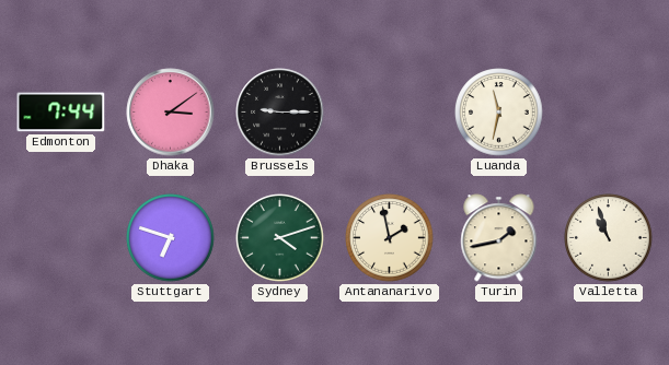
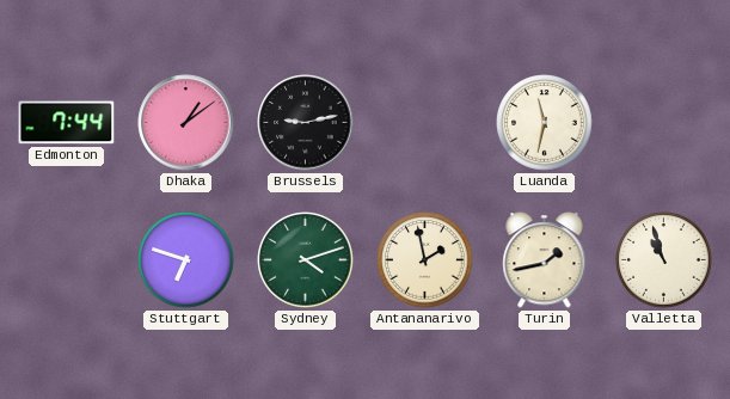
Dhaka: 3:09 -> 1:09
Brussels: 9:15 -> 9:13
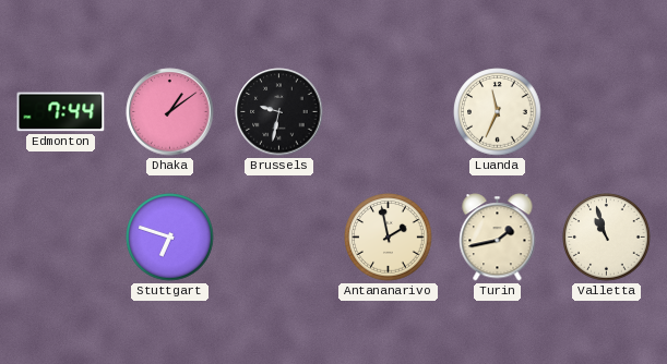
Brussels: 9:13 -> 9:32
Luanda: 11:32 -> 11:34
Sydney: 4:12 -> none
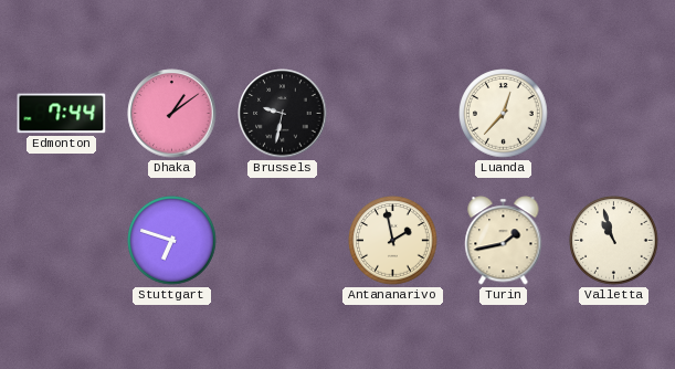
Luanda: 11:34 -> 12:37
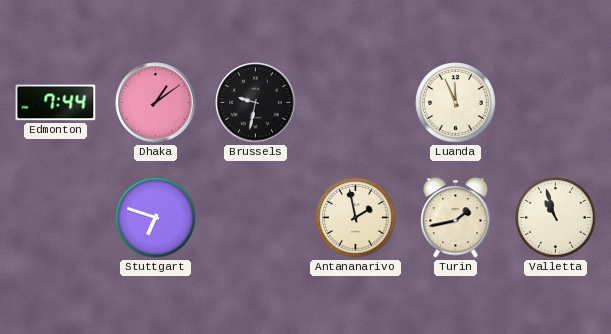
Luanda: 12:37 -> 11:56
